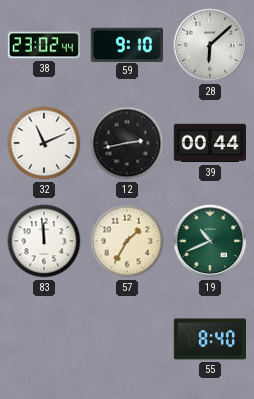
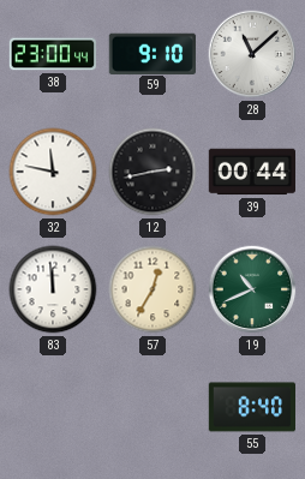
38: 23:02 -> 23:00
28: 6:08 -> 11:08
32: 11:11 -> 11:47
57: 1:35 -> 12:35
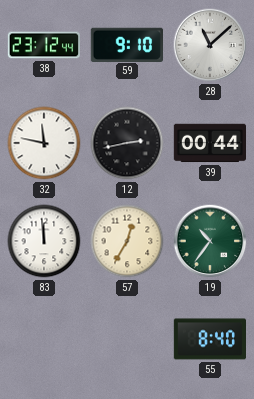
38: 23:00 -> 23:12
19: 10:41 -> 10:36
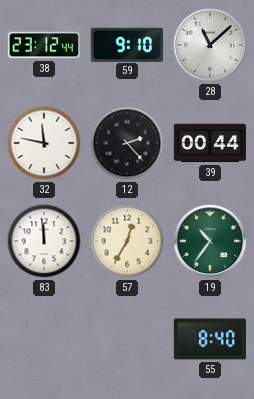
12: 2:43 -> 2:23
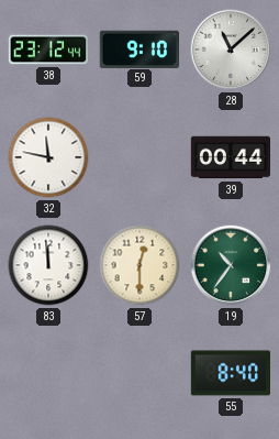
12: 2:23 -> none
57: 12:35 -> 12:30
